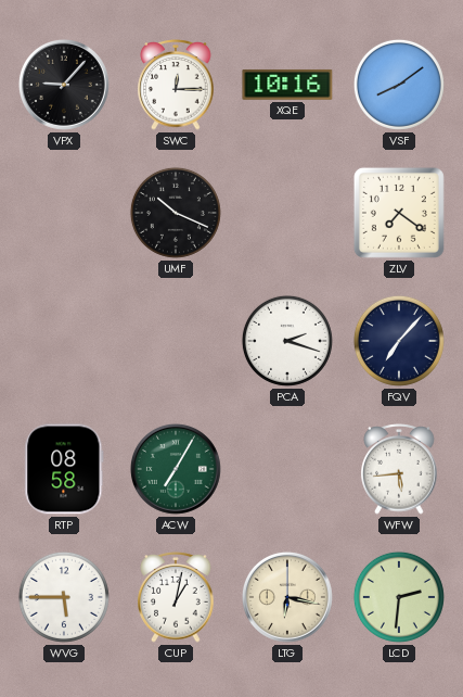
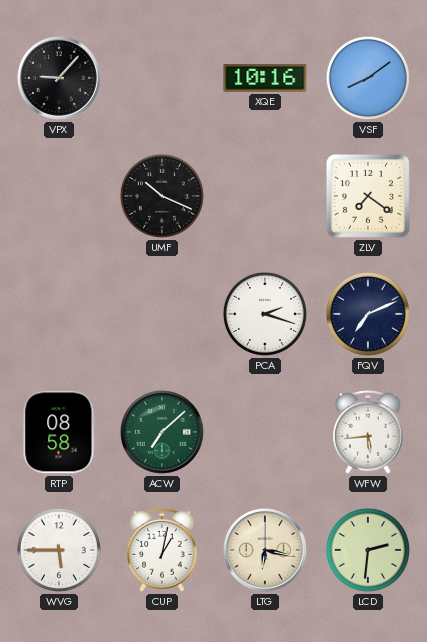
SWC: 12:15 -> none
FQV: 7:07 -> 7:11
ACW: 7:05 -> 7:08
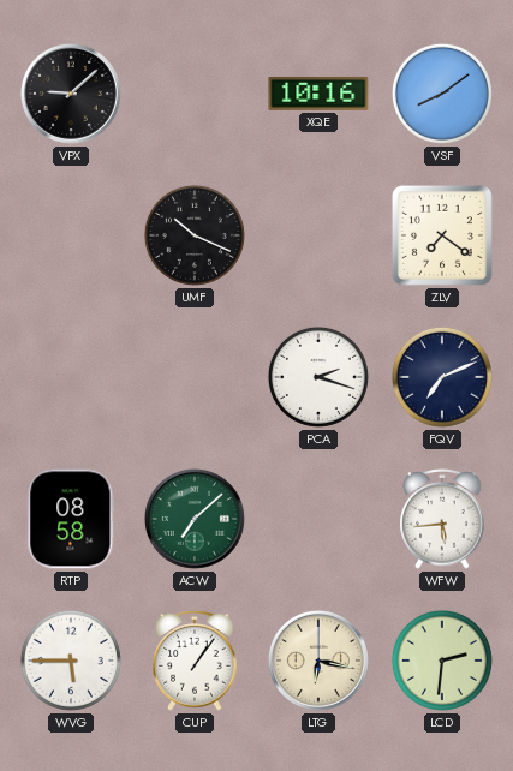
VPX: 9:07 -> 9:08
CUP: 1:02 -> 1:06
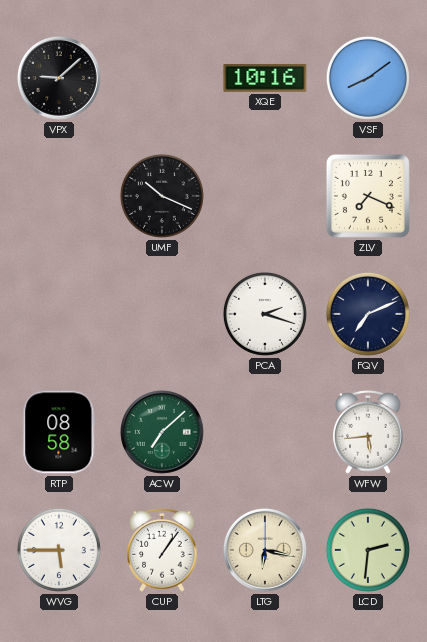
ZLV: 7:21 -> 7:19
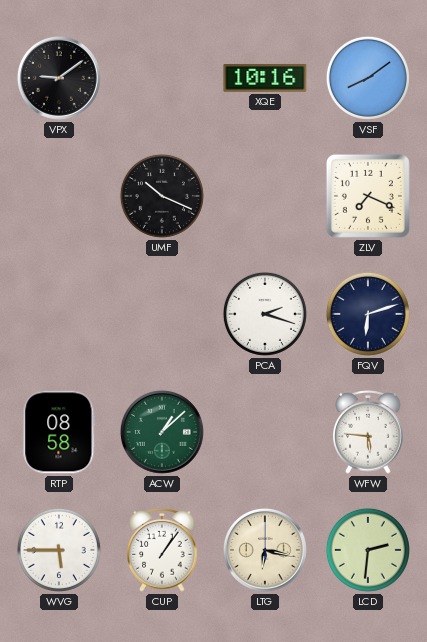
VPX: 9:08 -> 9:09
FQV: 7:11 -> 6:12
ACW: 7:08 -> 1:08
WFW: 5:44 -> 5:46
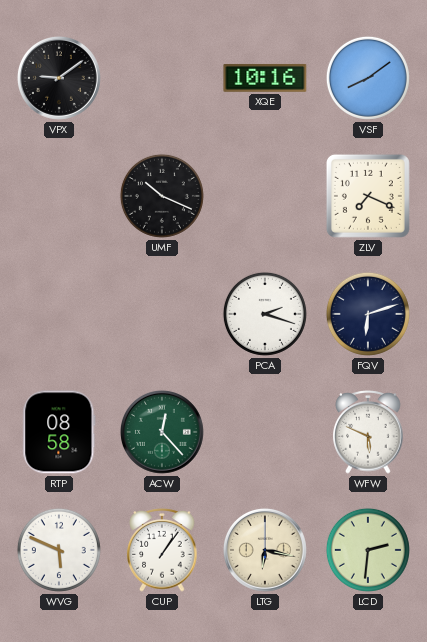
ACW: 1:08 -> 12:23
WFW: 5:46 -> 5:49
WVG: 5:45 -> 5:49
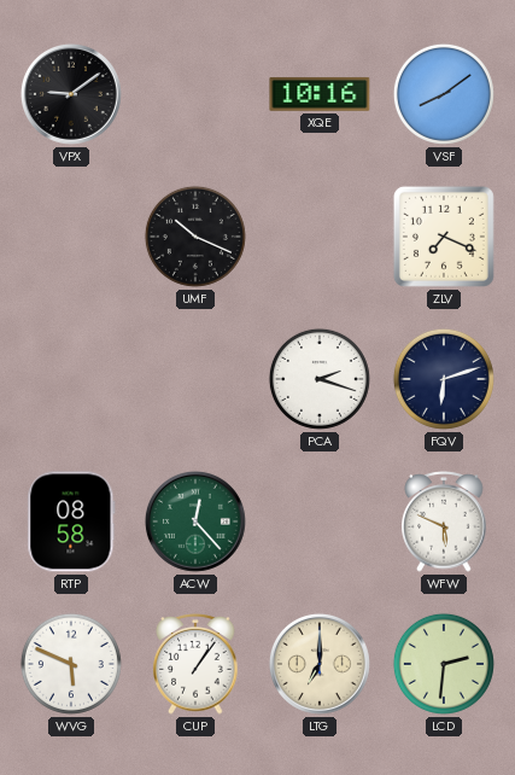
LTG: 6:17 -> 7:00
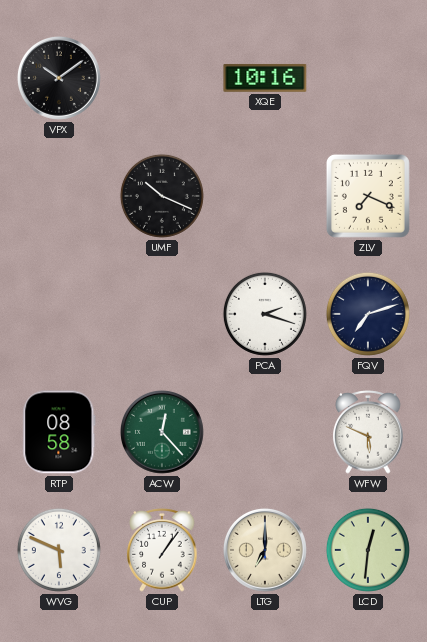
VPX: 9:09 -> 10:09
VSF: 8:09 -> none
FQV: 6:12 -> 7:12
LCD: 2:31 -> 12:31
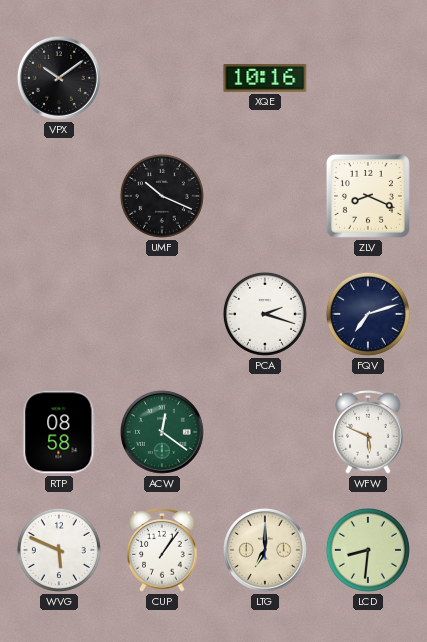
ZLV: 7:19 -> 8:19
ACW: 12:23 -> 12:21
LCD: 12:31 -> 8:31
